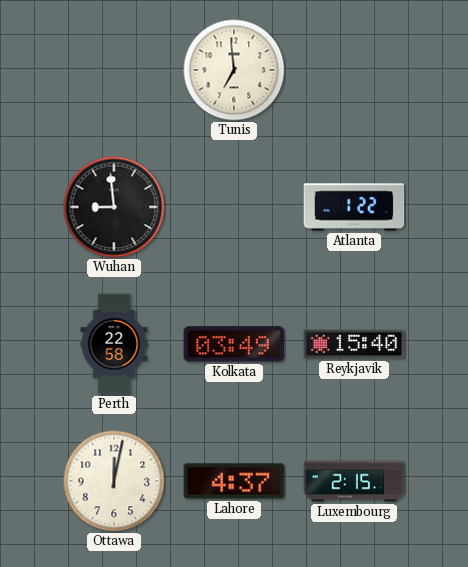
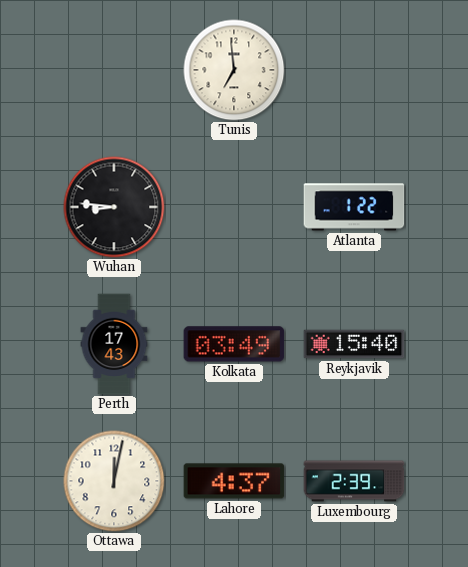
Wuhan: 8:59 -> 8:46
Perth: 22:58 -> 17:43
Luxembourg: 2:15 -> 2:39
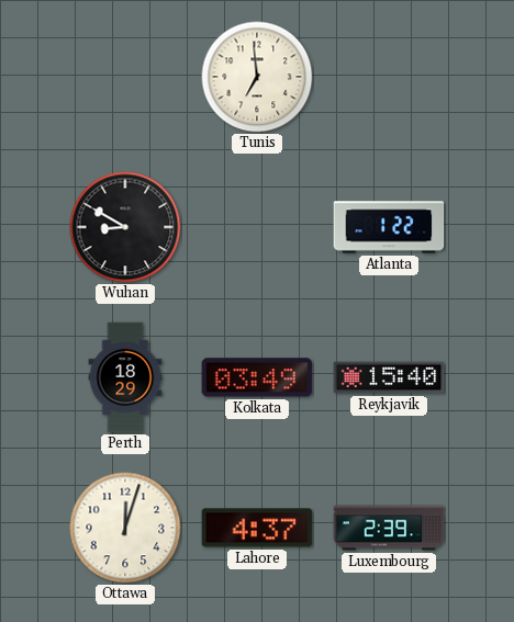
Wuhan: 8:46 -> 8:50
Perth: 17:43 -> 18:29
Ottawa: 12:02 -> 12:03
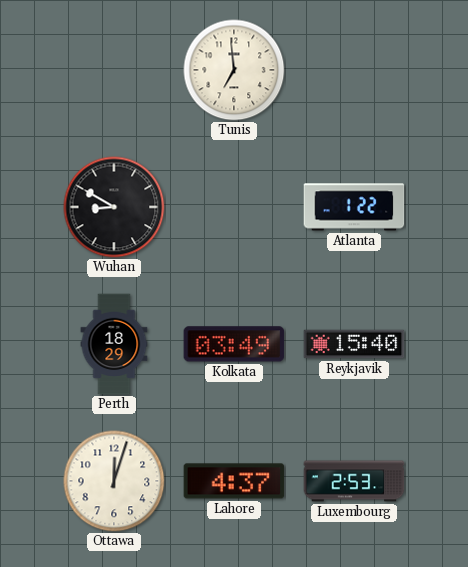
Luxembourg: 2:39 -> 2:53
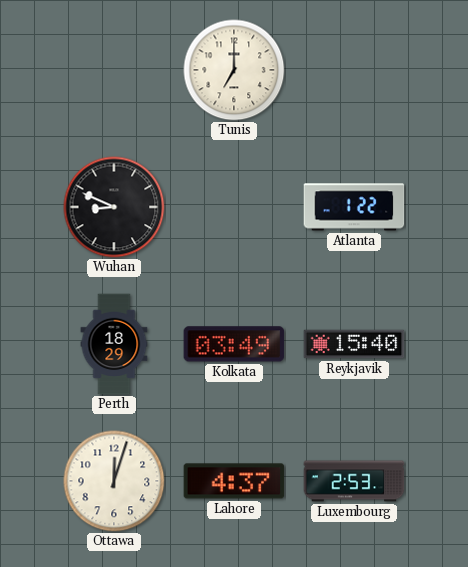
Tunis: 6:59 -> 7:00
Wuhan: 8:50 -> 8:49
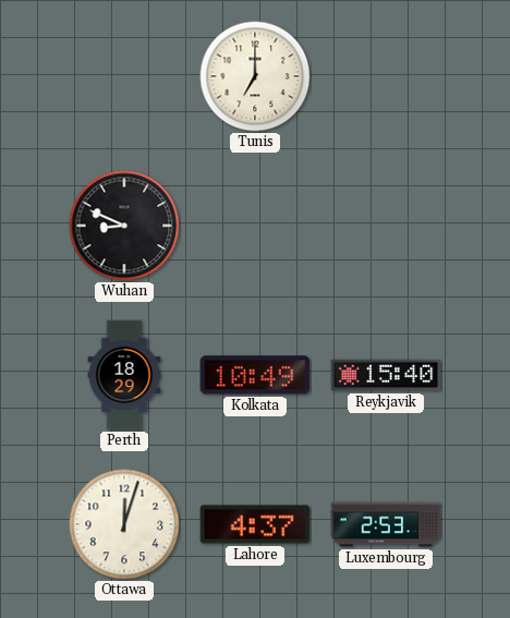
Atlanta: 1:22 -> none
Kolkata: 03:49 -> 10:49
